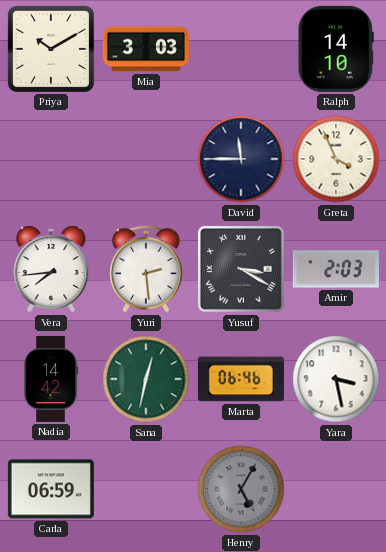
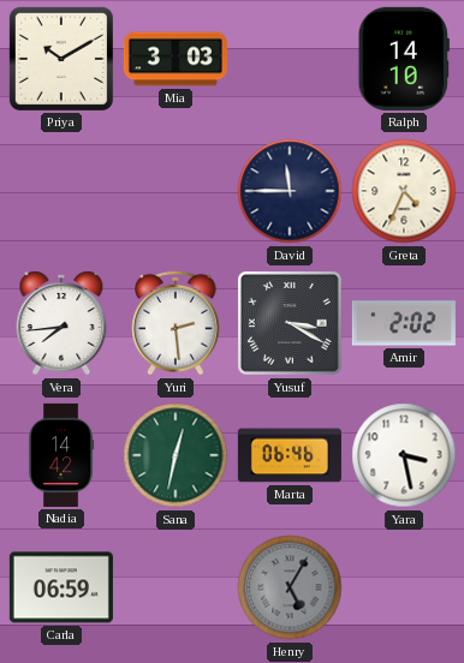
Greta: 3:56 -> 4:34
Amir: 2:03 -> 2:02
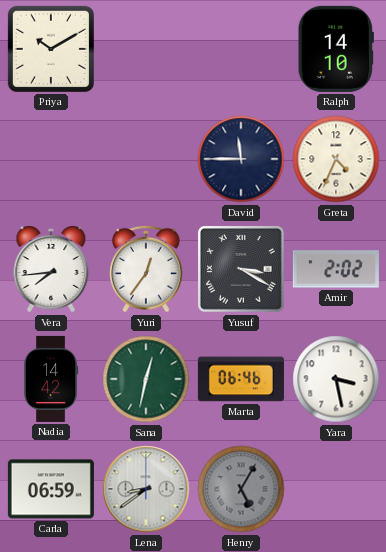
Mia: 3:03 -> none
Yuri: 2:29 -> 12:36
Lena: none -> 8:39
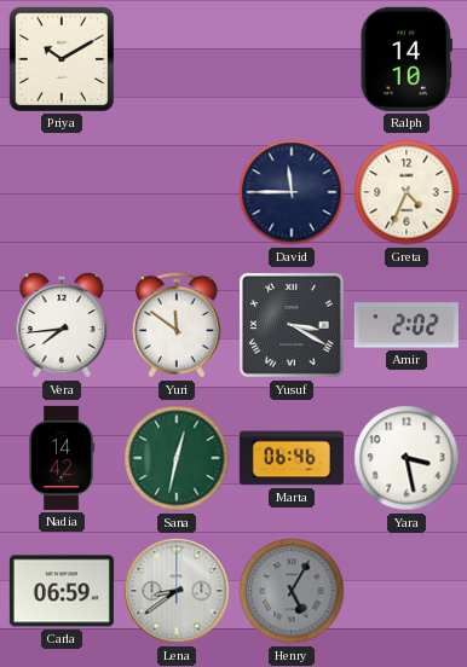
Yuri: 12:36 -> 11:51
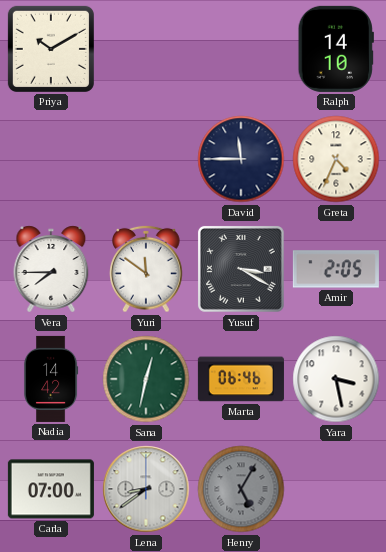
Vera: 7:44 -> 7:45
Amir: 2:02 -> 2:05
Carla: 06:59 -> 07:00
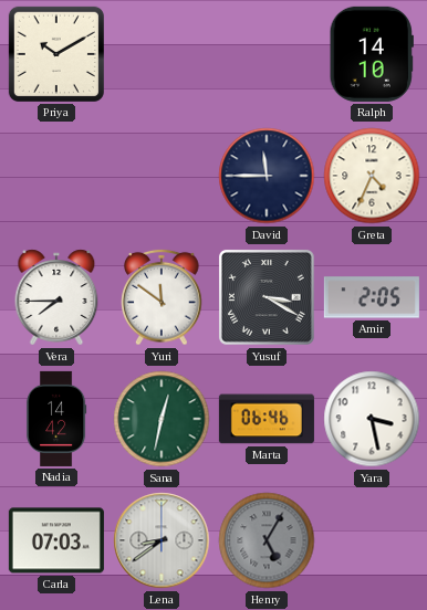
Carla: 07:00 -> 07:03
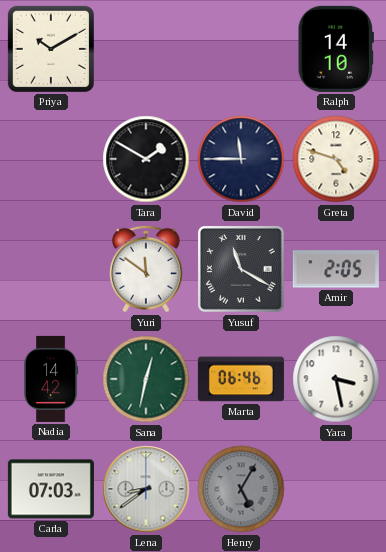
Tara: none -> 1:50
Greta: 4:34 -> 4:48
Vera: 7:45 -> none
Yusuf: 3:20 -> 11:20
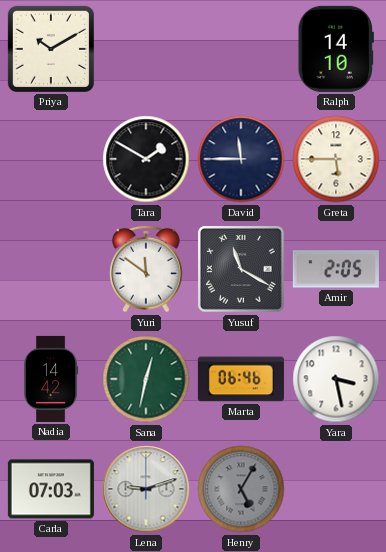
Greta: 4:48 -> 5:45
Lena: 8:39 -> 9:12
